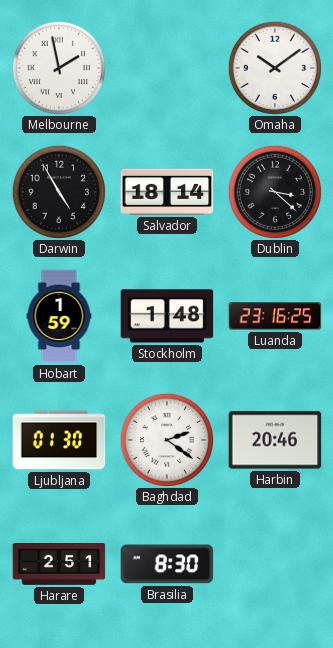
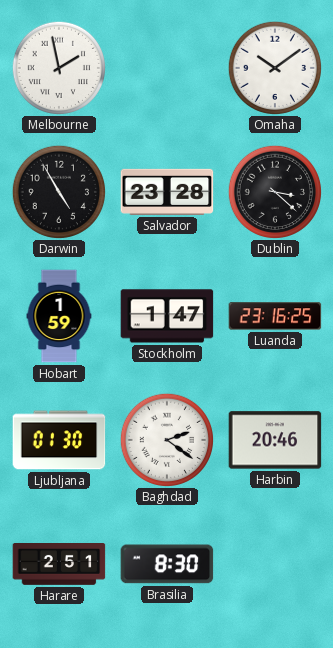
Salvador: 18:14 -> 23:28
Stockholm: 1:48 -> 1:47
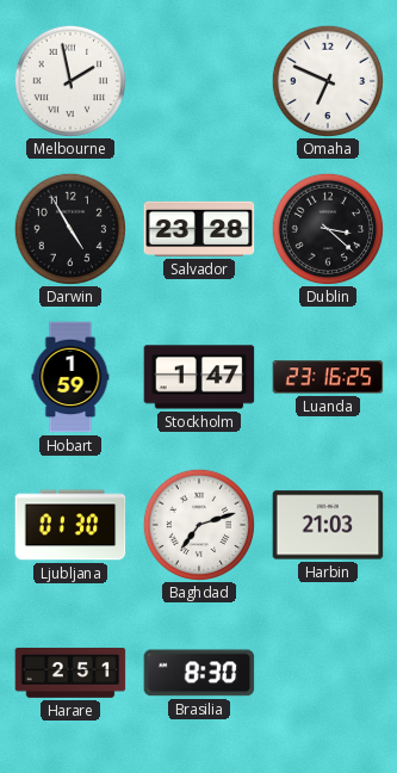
Omaha: 10:09 -> 6:49
Baghdad: 2:21 -> 7:12
Harbin: 20:46 -> 21:03
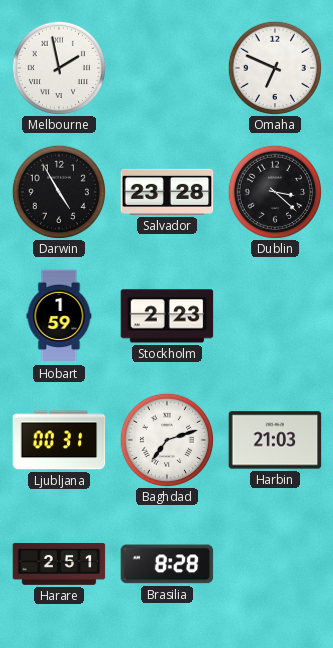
Stockholm: 1:47 -> 2:23
Luanda: 23:16 -> none
Ljubljana: 01:30 -> 00:31
Brasilia: 8:30 -> 8:28
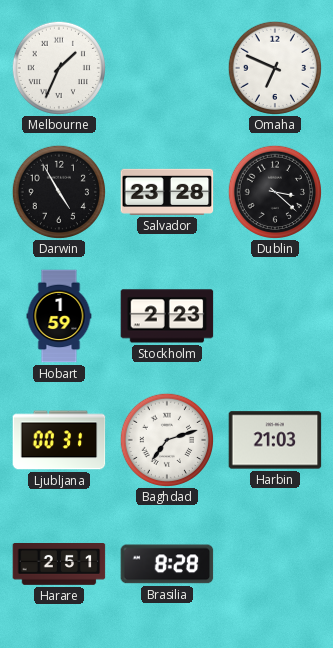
Melbourne: 1:58 -> 1:34
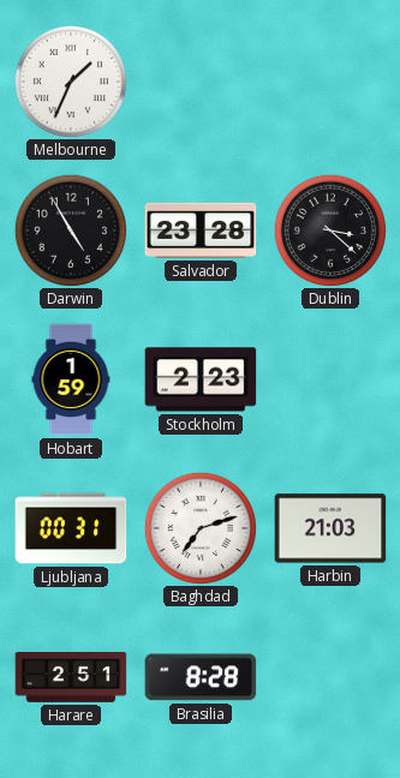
Omaha: 6:49 -> none
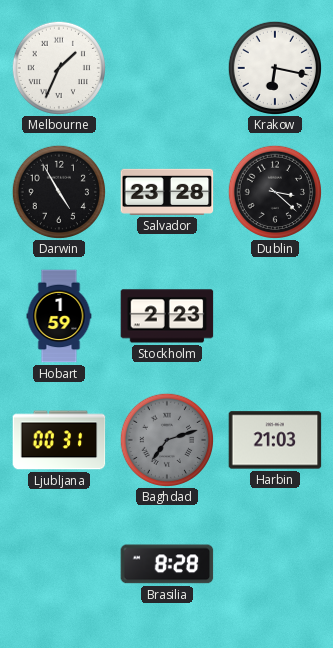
Krakow: none -> 6:17
Baghdad dial: white -> grey
Harare: 2:51 -> none
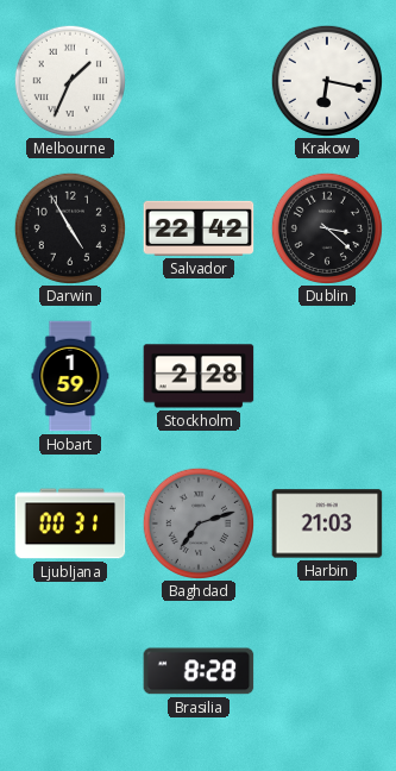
Salvador: 23:28 -> 22:42
Stockholm: 2:23 -> 2:28
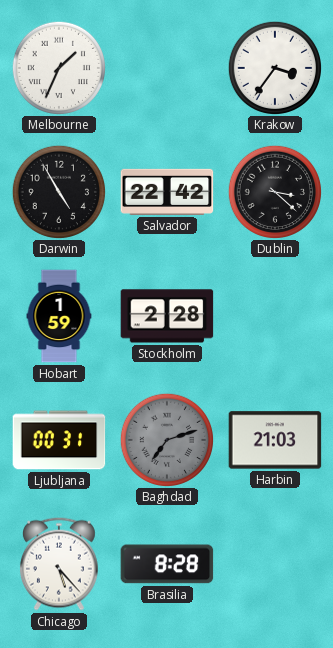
Krakow: 6:17 -> 3:36
Chicago: none -> 5:23
